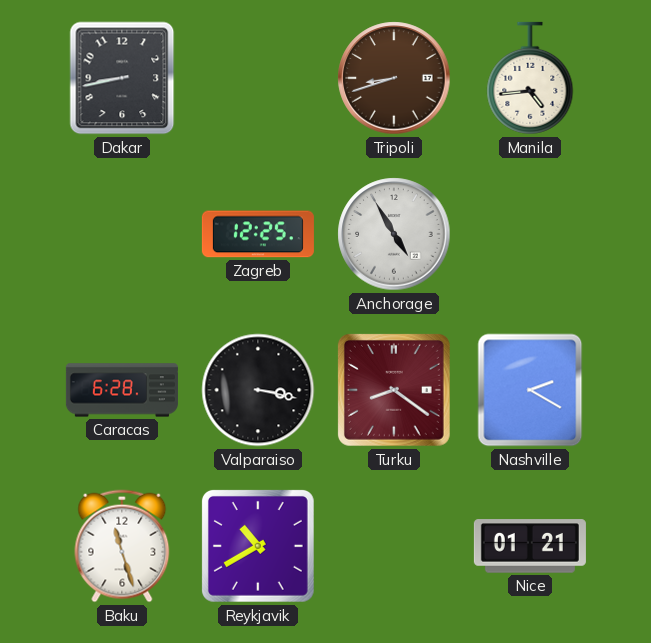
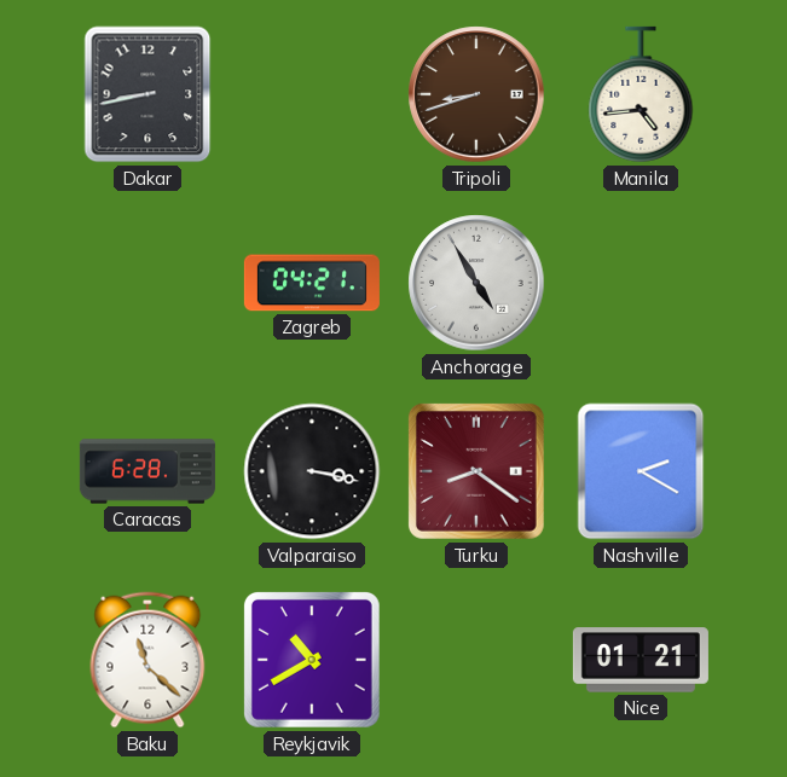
Zagreb: 12:25 -> 04:21
Baku: 11:27 -> 11:22
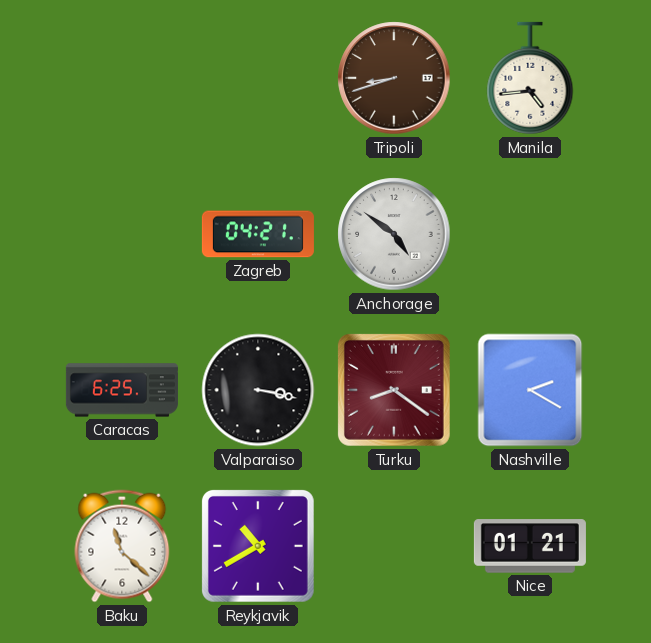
Dakar: 8:43 -> none
Anchorage: 4:55 -> 4:51
Caracas: 6:28 -> 6:25
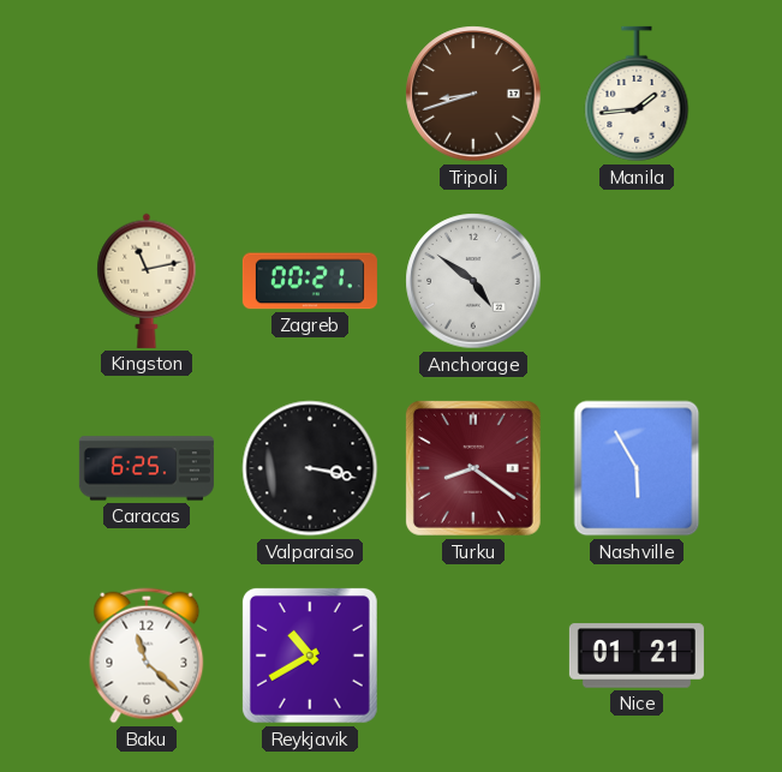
Manila: 4:44 -> 1:44
Kingston: none -> 11:13
Zagreb: 04:21 -> 00:21
Nashville: 2:20 -> 5:55
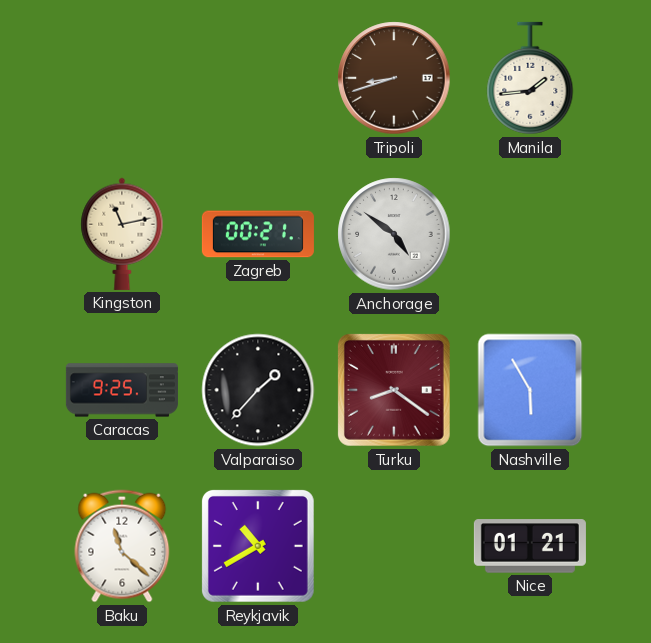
Caracas: 6:25 -> 9:25
Valparaiso: 3:17 -> 1:37
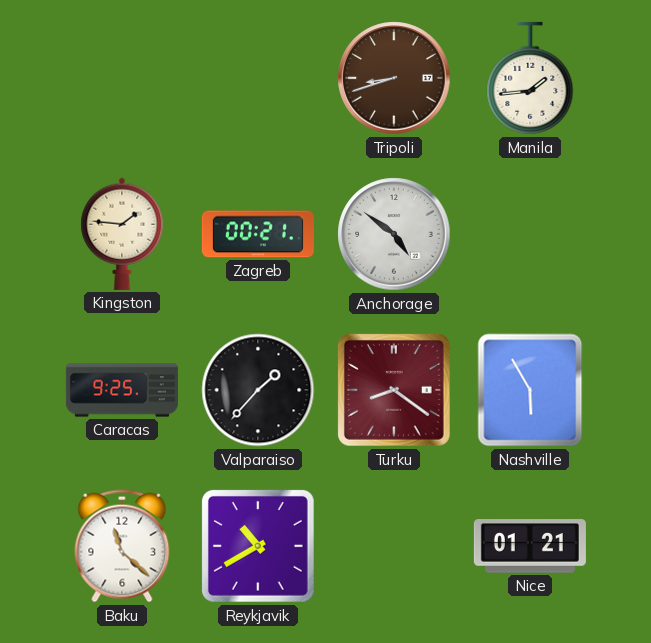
Kingston: 11:13 -> 1:46
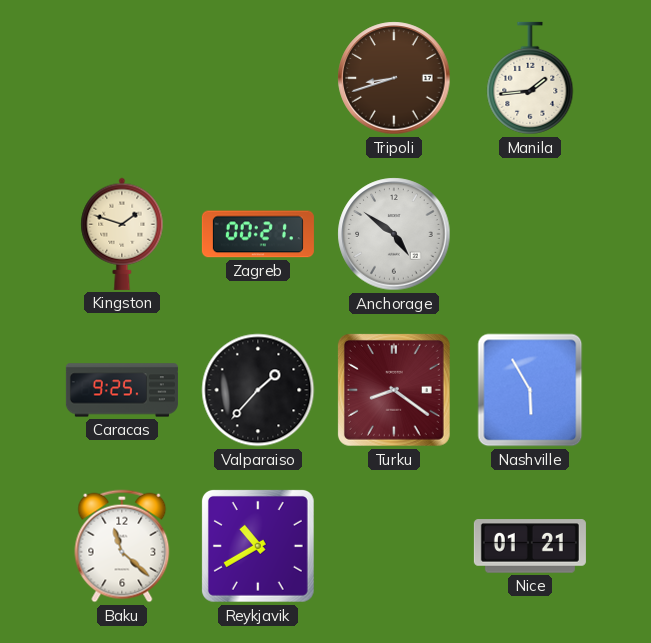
Kingston: 1:46 -> 1:48
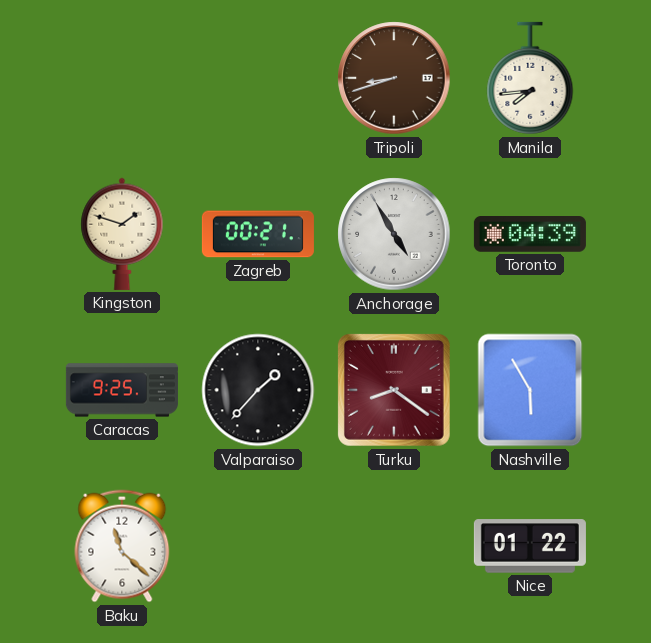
Manila: 1:44 -> 7:44
Anchorage: 4:51 -> 4:55
Toronto: none -> 04:39
Reykjavik: 10:40 -> none
Nice: 01:21 -> 01:22
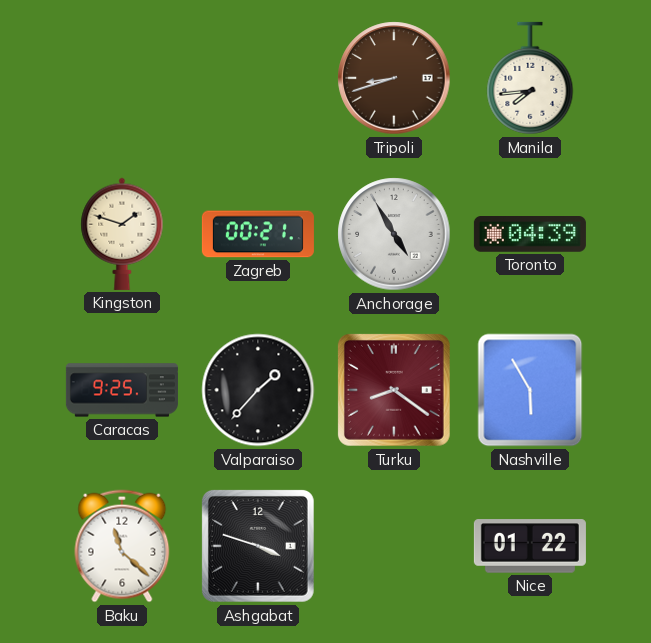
Ashgabat: none -> 3:48
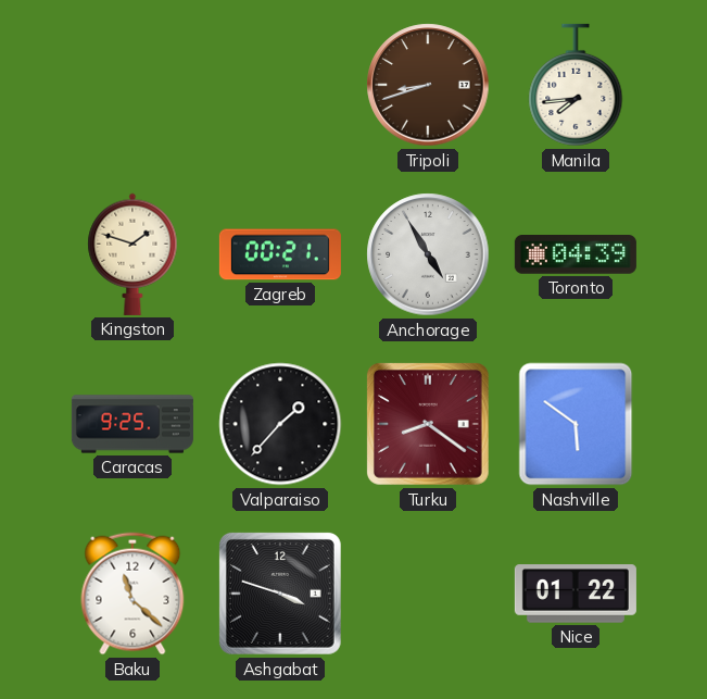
Nashville: 5:55 -> 5:51
